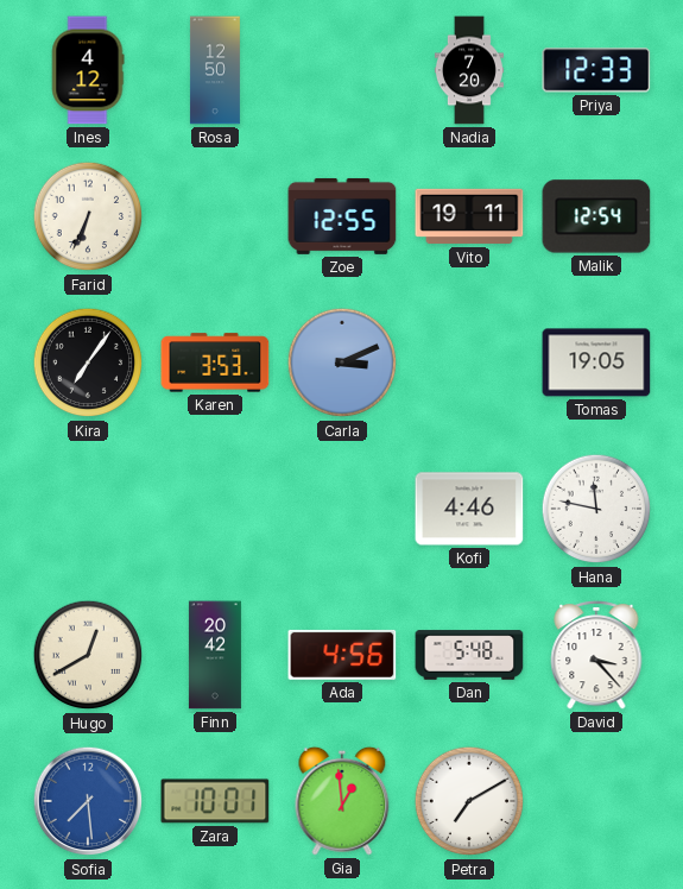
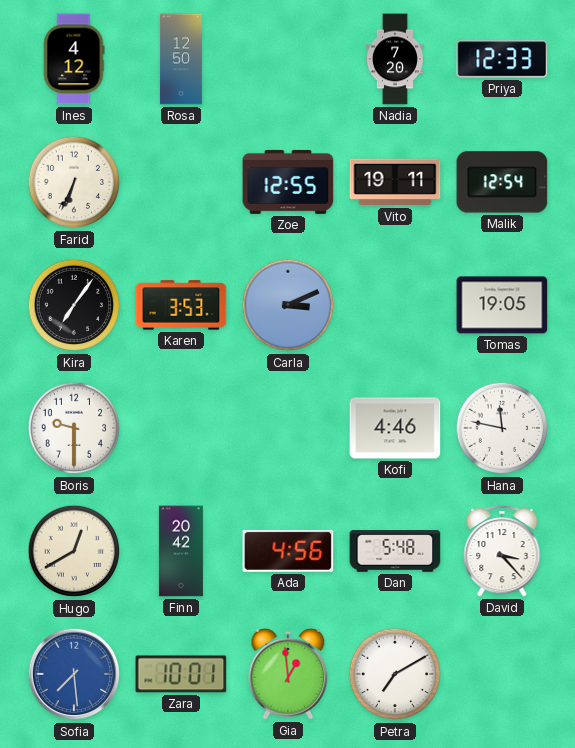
Boris: none -> 9:30
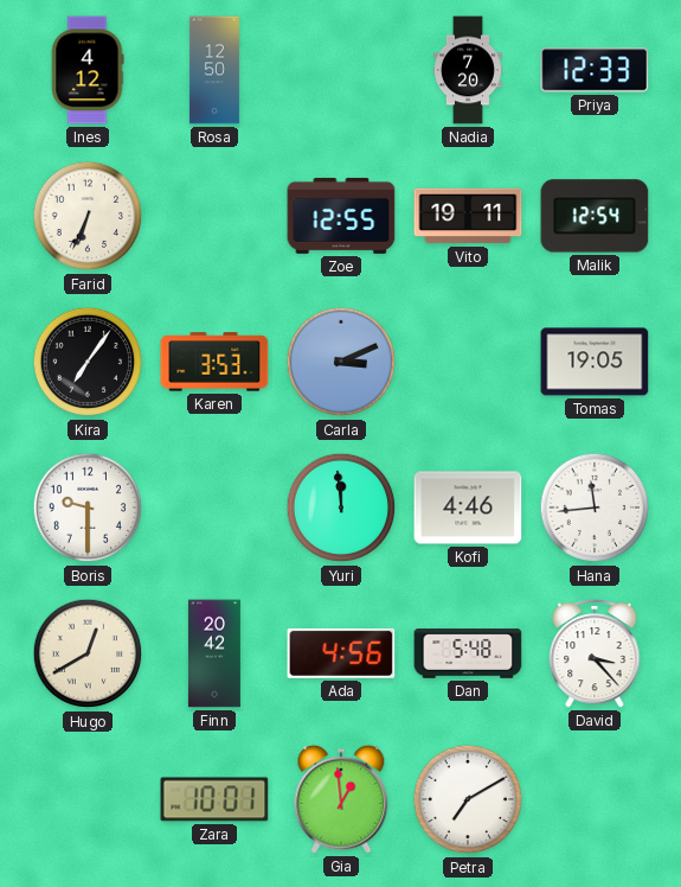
Yuri: none -> 11:59
Hana: 11:47 -> 11:44
Sofia: 7:29 -> none
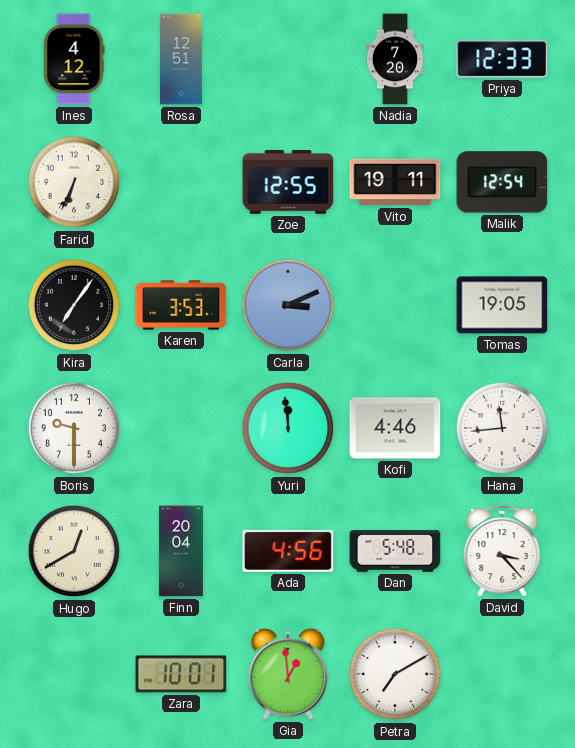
Rosa: 12:50 -> 12:51
Finn: 20:42 -> 20:04
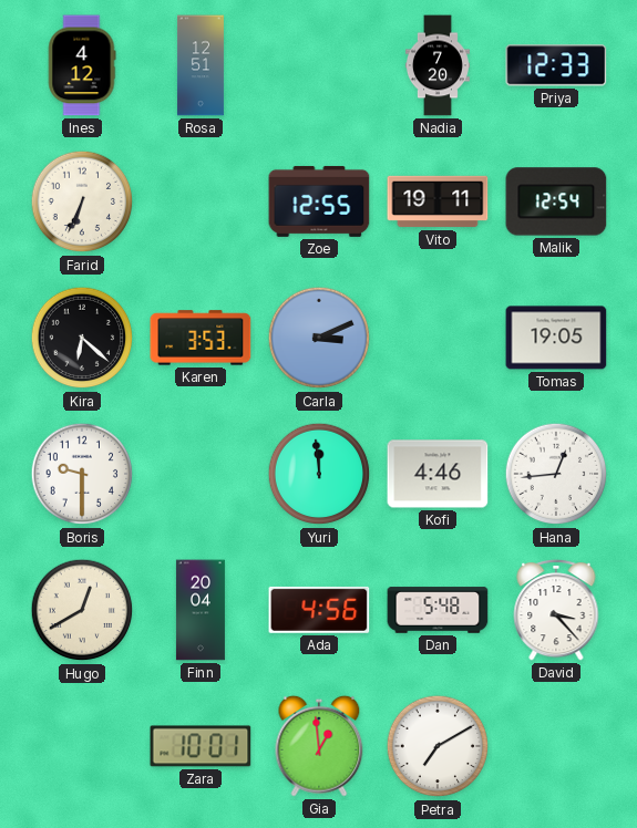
Kira: 7:06 -> 6:22
Hana: 11:44 -> 12:44
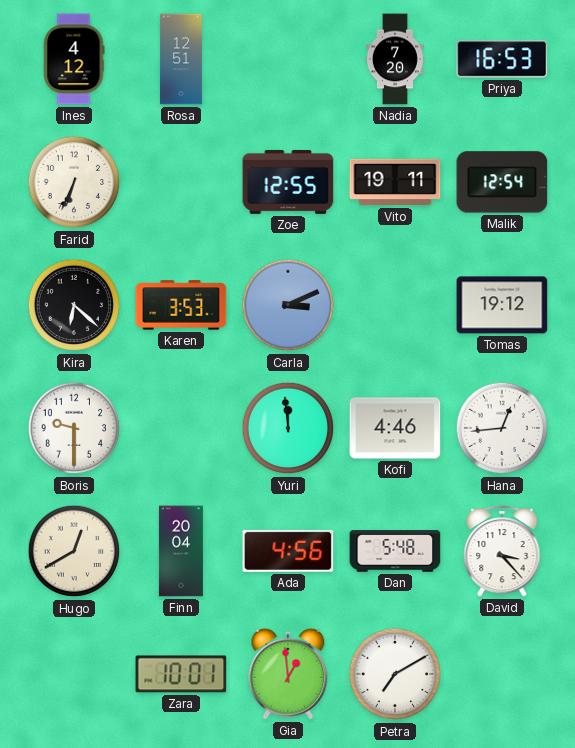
Priya: 12:33 -> 16:53
Tomas: 19:05 -> 19:12
